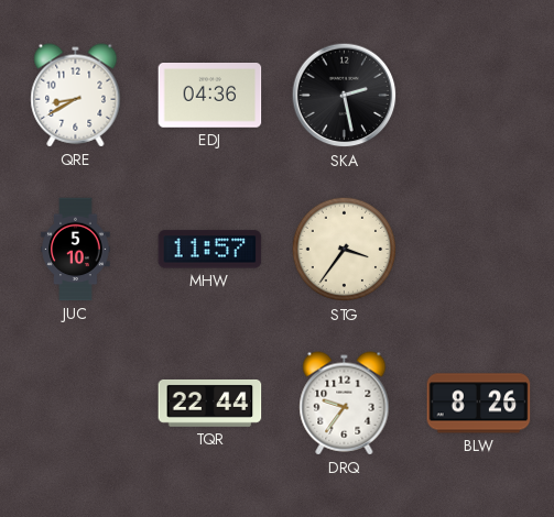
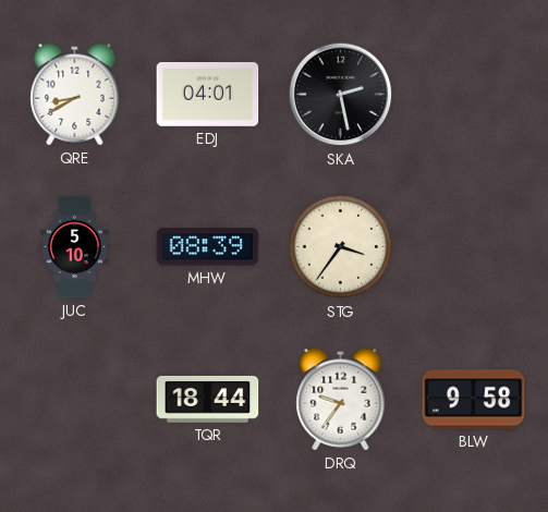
EDJ: 04:36 -> 04:01
MHW: 11:57 -> 08:39
TQR: 22:44 -> 18:44
BLW: 8:26 -> 9:58
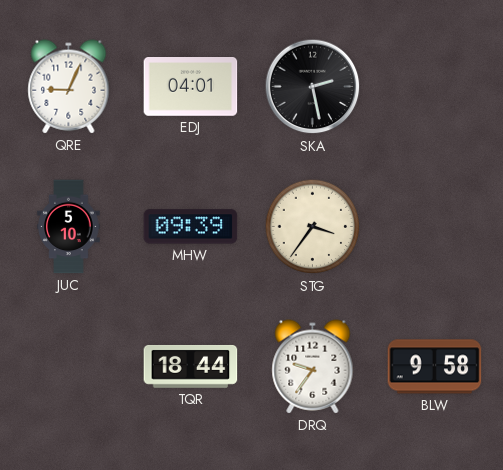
QRE: 8:40 -> 9:04
MHW: 08:39 -> 09:39
